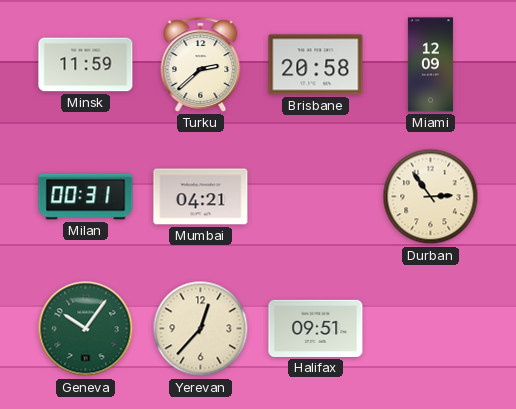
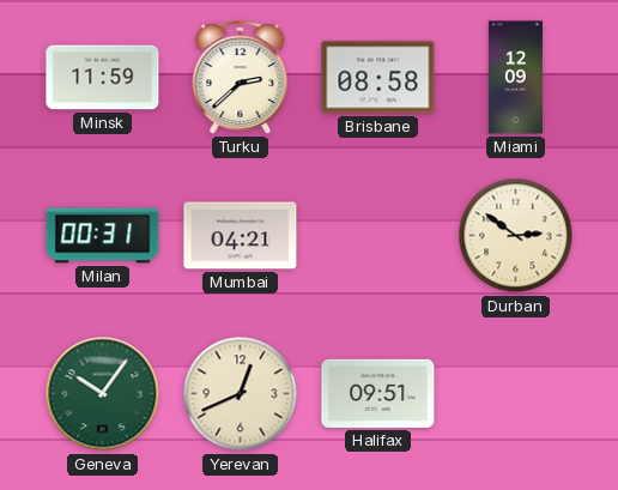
Brisbane: 20:58 -> 08:58
Durban: 2:54 -> 2:51
Yerevan: 12:37 -> 12:41
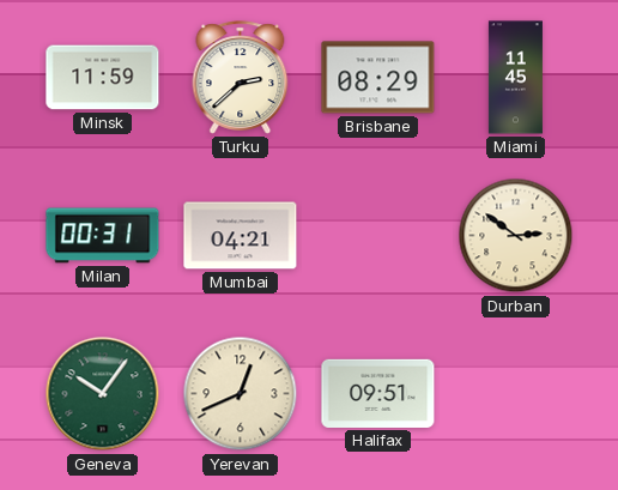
Brisbane: 08:58 -> 08:29
Miami: 12:09 -> 11:45
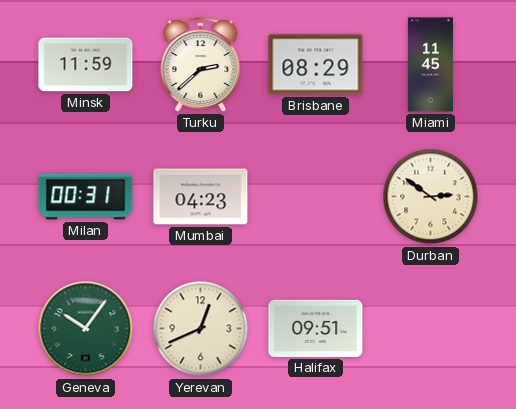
Mumbai: 04:21 -> 04:23
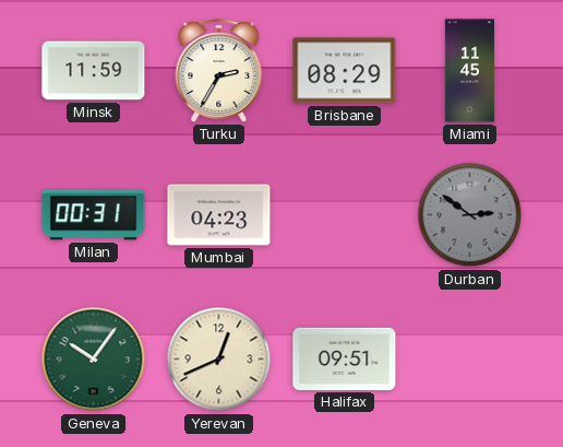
Turku: 2:38 -> 2:35
Durban dial: cream -> grey
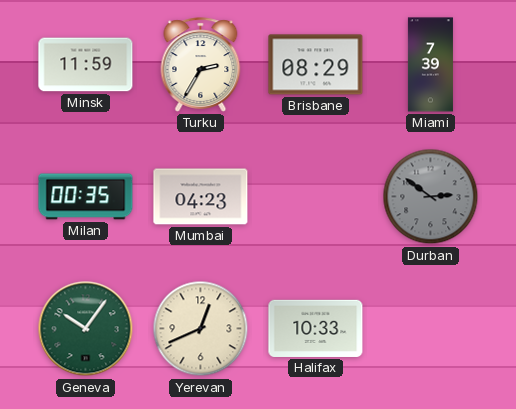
Miami: 11:45 -> 7:39
Milan: 00:31 -> 00:35
Halifax: 09:51 -> 10:33
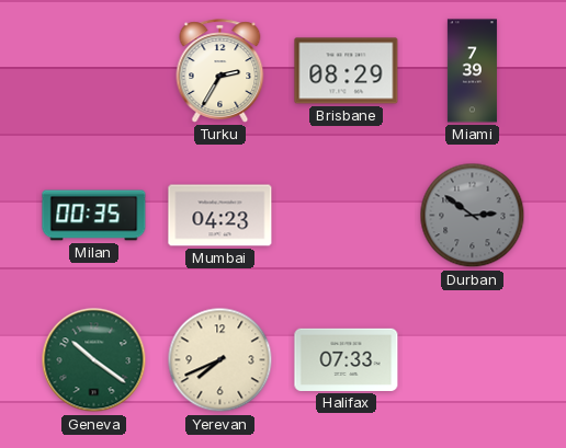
Minsk: 11:59 -> none
Geneva: 10:06 -> 10:21
Yerevan: 12:41 -> 7:41
Halifax: 10:33 -> 07:33
